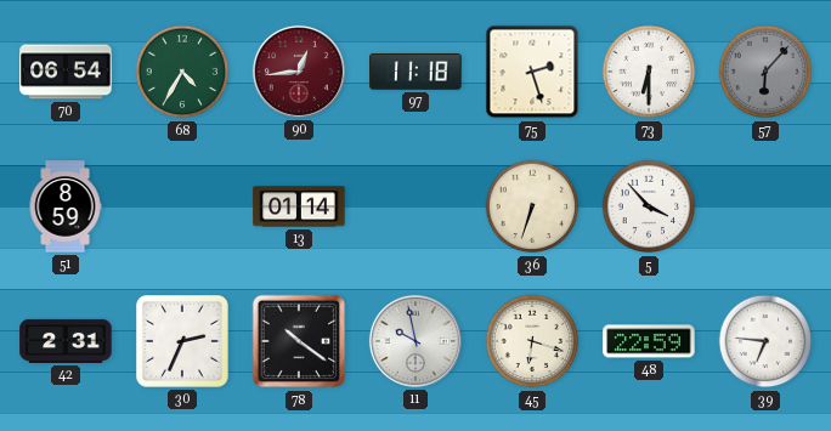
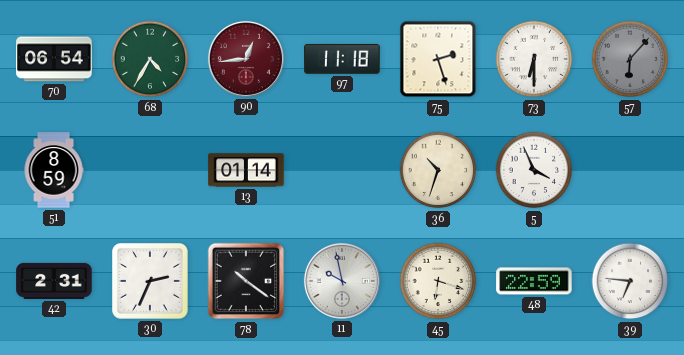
36: 6:33 -> 10:33
5: 3:53 -> 3:56
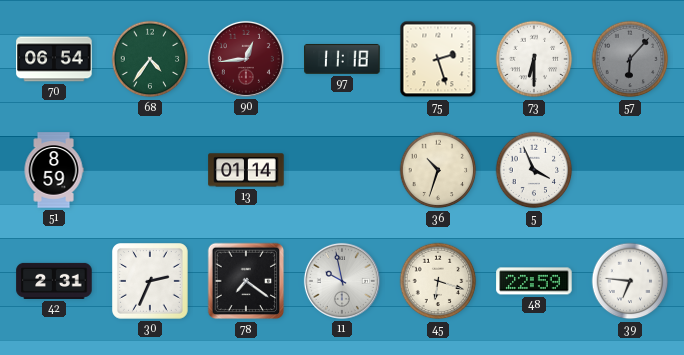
68: 4:35 -> 4:36
78: 10:21 -> 7:21
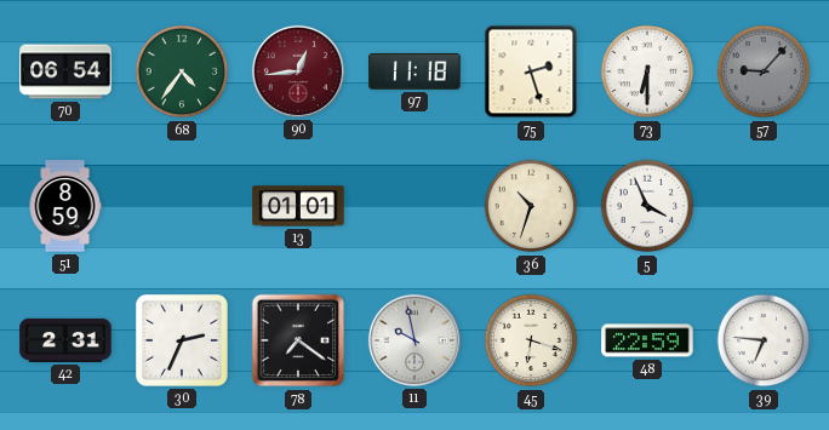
57: 6:07 -> 9:07
13: 01:14 -> 01:01
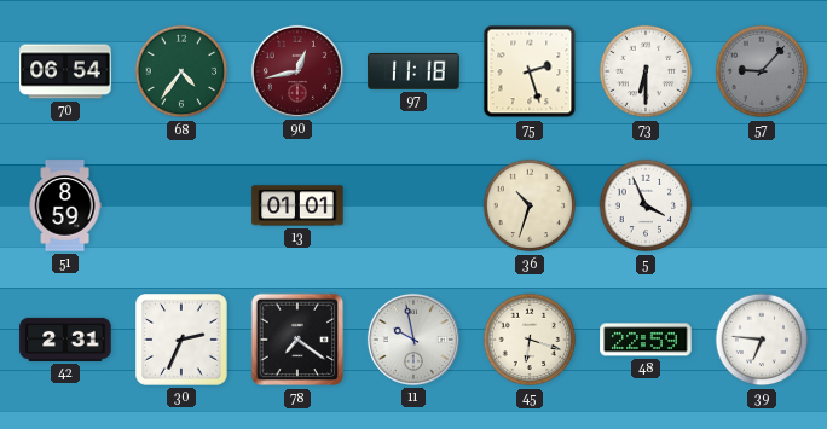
90: 12:44 -> 12:43
